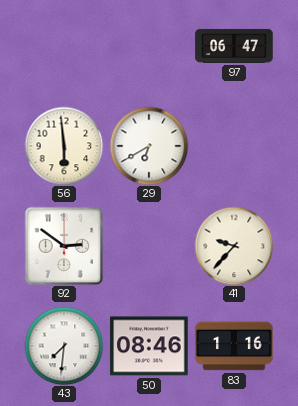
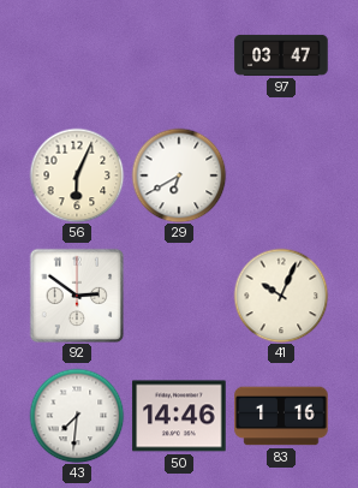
97: 06:47 -> 03:47
56: 5:59 -> 6:04
41: 9:37 -> 10:04
50: 08:46 -> 14:46
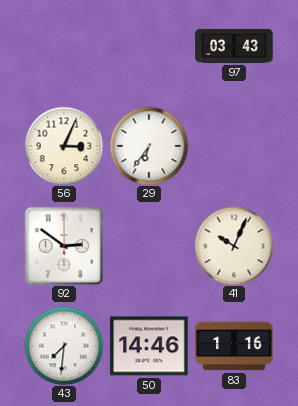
97: 03:47 -> 03:43
56: 6:04 -> 3:04
29: 6:40 -> 6:36
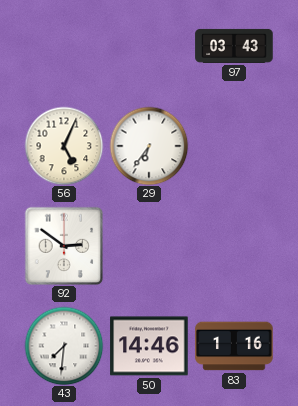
56: 3:04 -> 5:04
41: 10:04 -> none
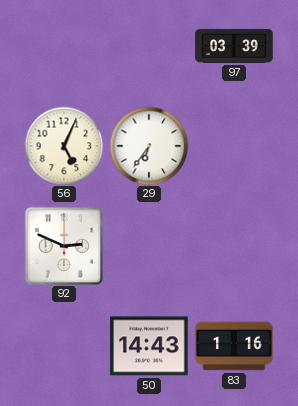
97: 03:43 -> 03:39
92: 2:51 -> 2:49
43: 7:31 -> none
50: 14:46 -> 14:43
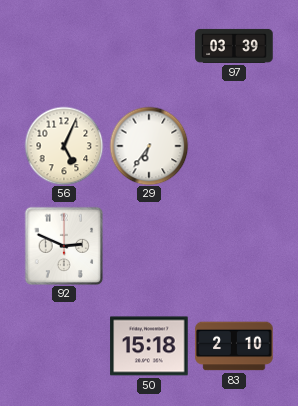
50: 14:43 -> 15:18
83: 1:16 -> 2:10
